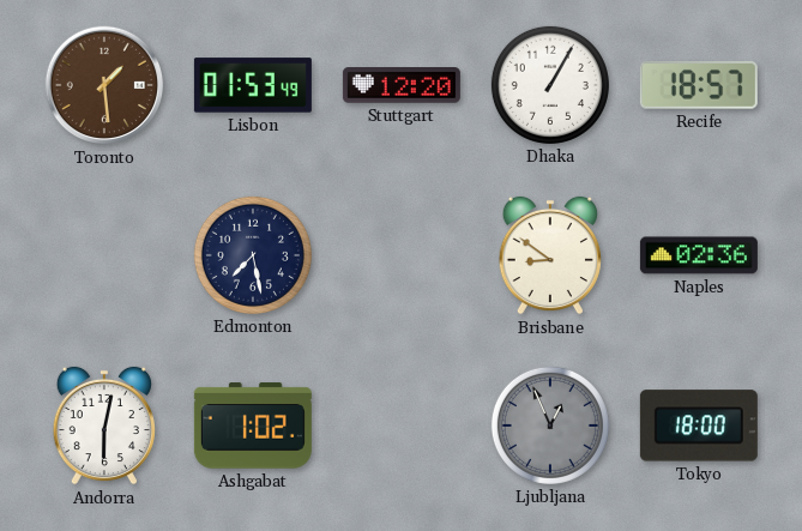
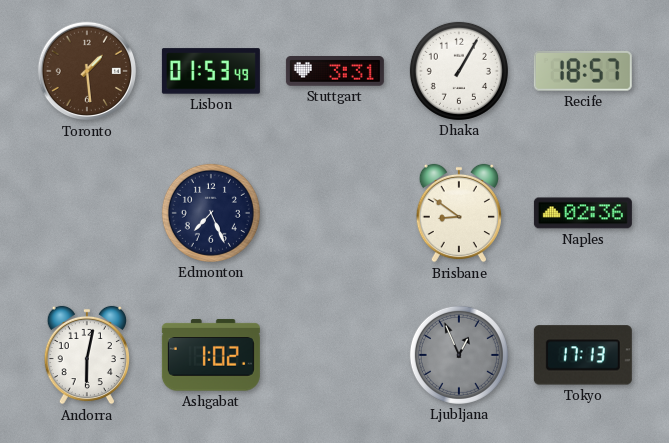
Stuttgart: 12:20 -> 3:31
Edmonton: 7:28 -> 7:26
Tokyo: 18:00 -> 17:13
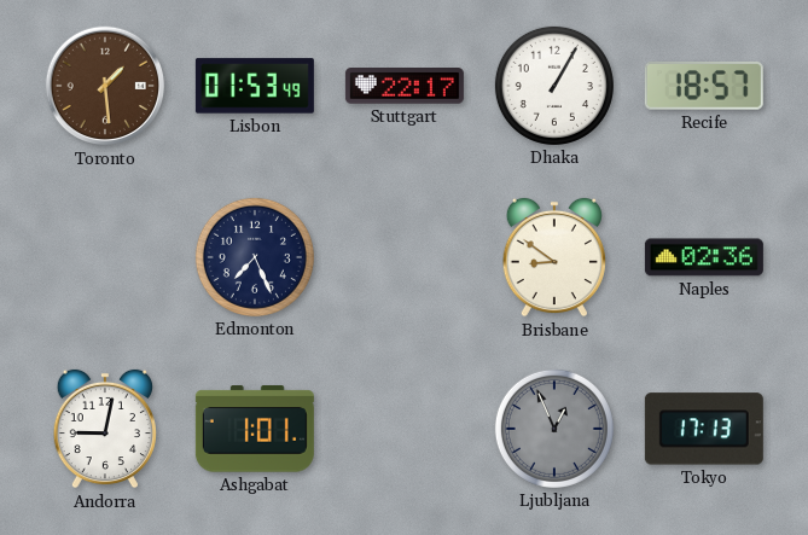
Stuttgart: 3:31 -> 22:17
Andorra: 6:02 -> 9:02
Ashgabat: 1:02 -> 1:01
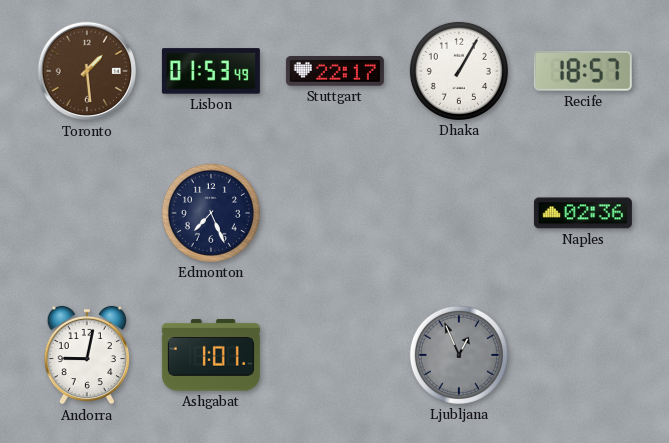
Brisbane: 8:51 -> none
Tokyo: 17:13 -> none
